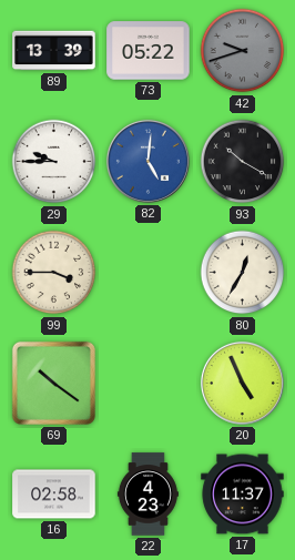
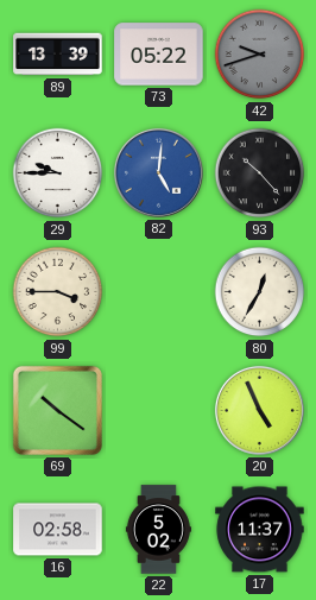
93: 10:20 -> 10:23
22: 4:23 -> 5:02
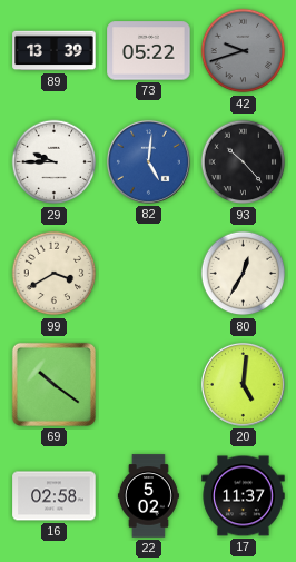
99: 3:45 -> 3:40
20: 4:56 -> 5:01
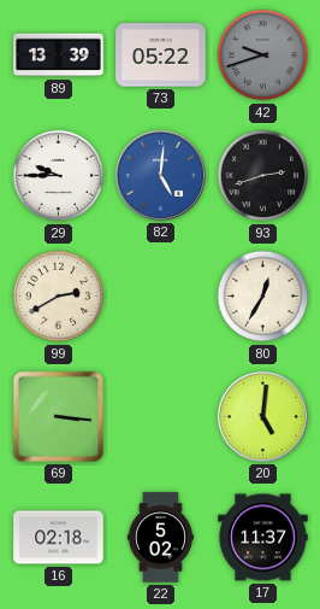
93: 10:23 -> 2:42
99: 3:40 -> 2:40
69: 10:21 -> 3:16
16: 02:58 -> 02:18
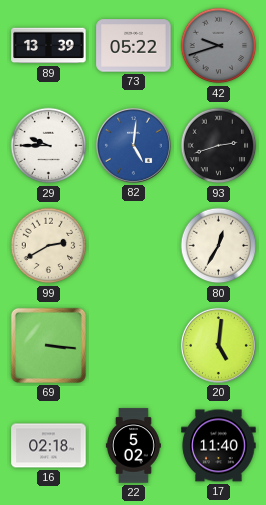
17: 11:37 -> 11:40
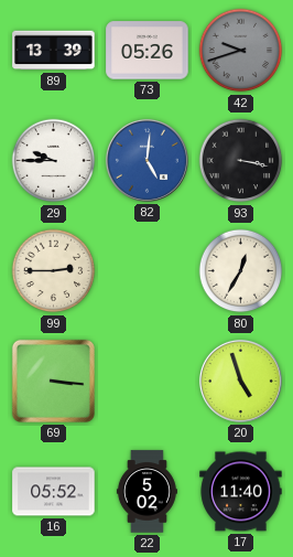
73: 05:22 -> 05:26
93: 2:42 -> 3:17
99: 2:40 -> 2:45
20: 5:01 -> 4:57
16: 02:18 -> 05:52
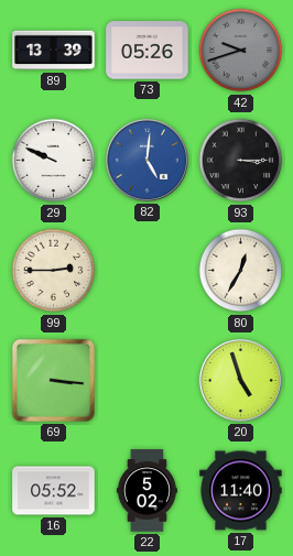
29: 9:45 -> 9:49
93: 3:17 -> 3:15
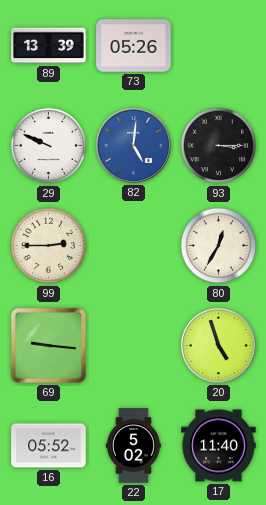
42: 9:42 -> none
69: 3:16 -> 9:16
